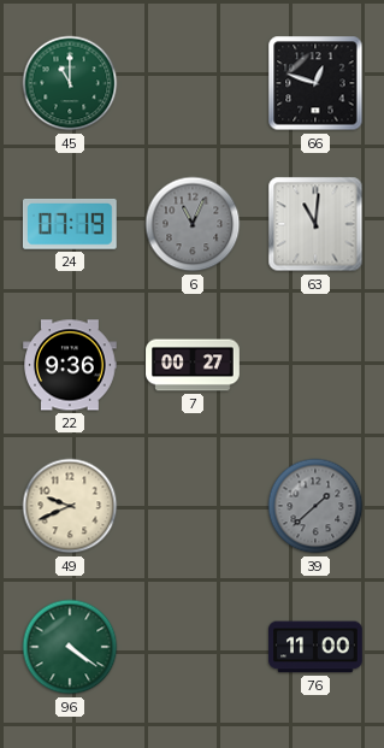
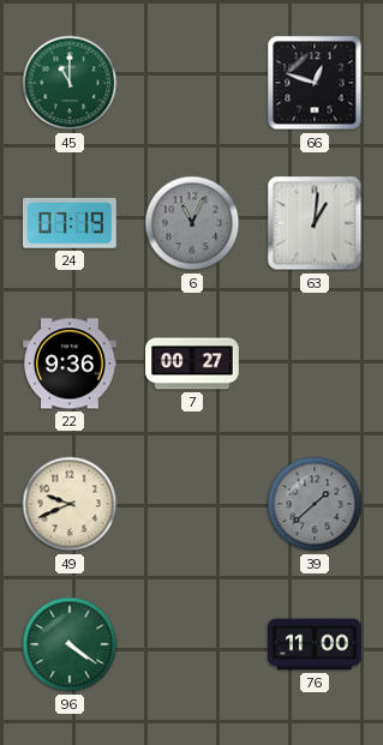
63: 11:01 -> 1:01
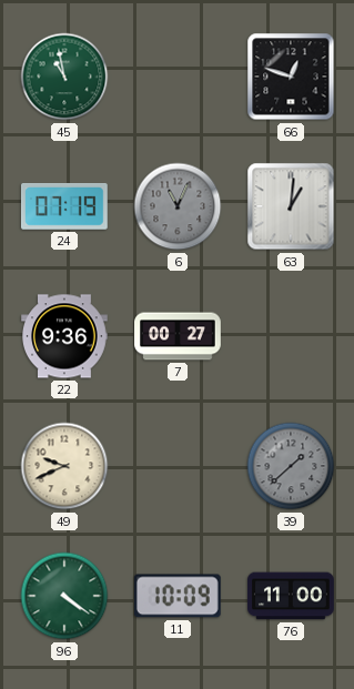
45: 11:00 -> 10:58
11: none -> 10:09
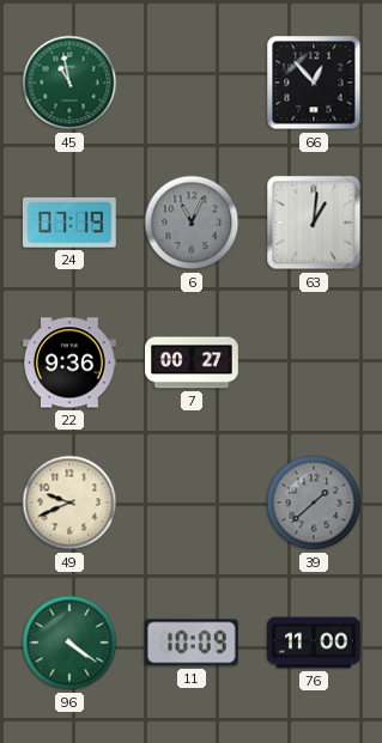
66: 12:48 -> 12:53
